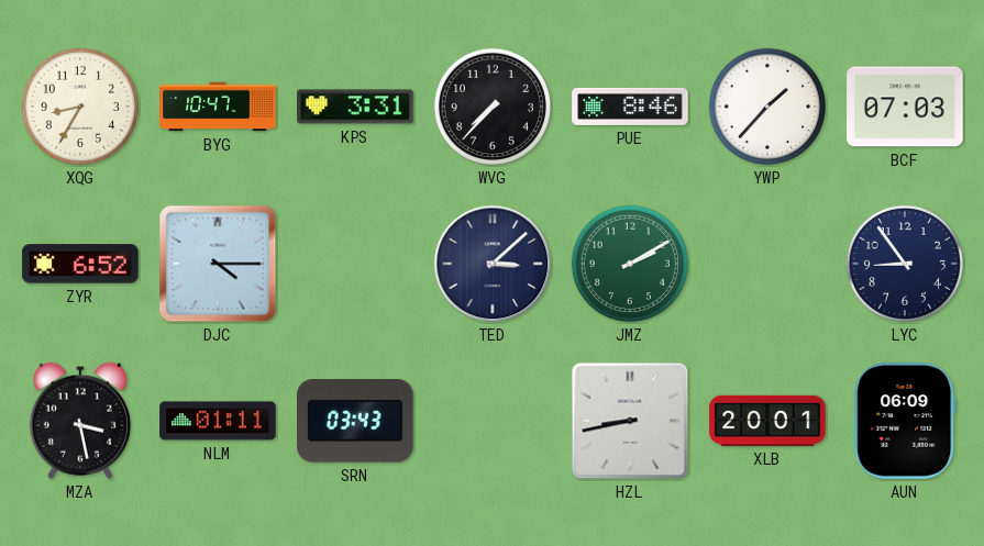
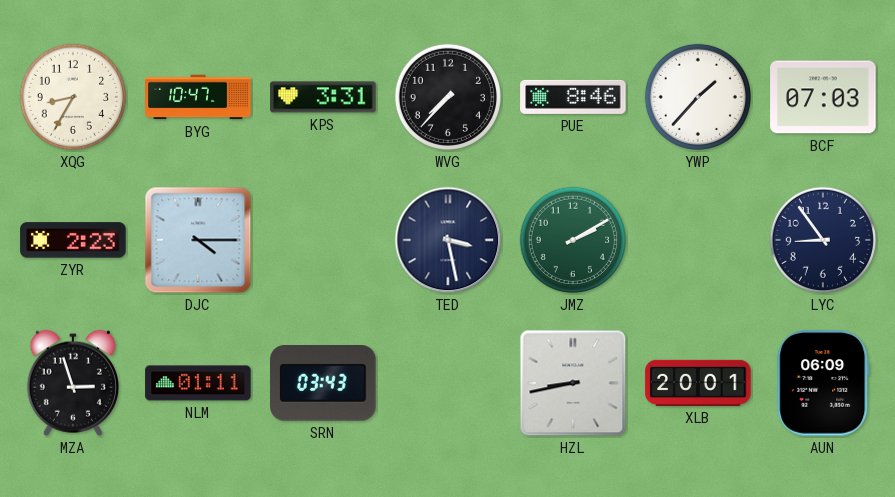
ZYR: 6:52 -> 2:23
TED: 3:08 -> 3:28
MZA: 3:28 -> 2:57
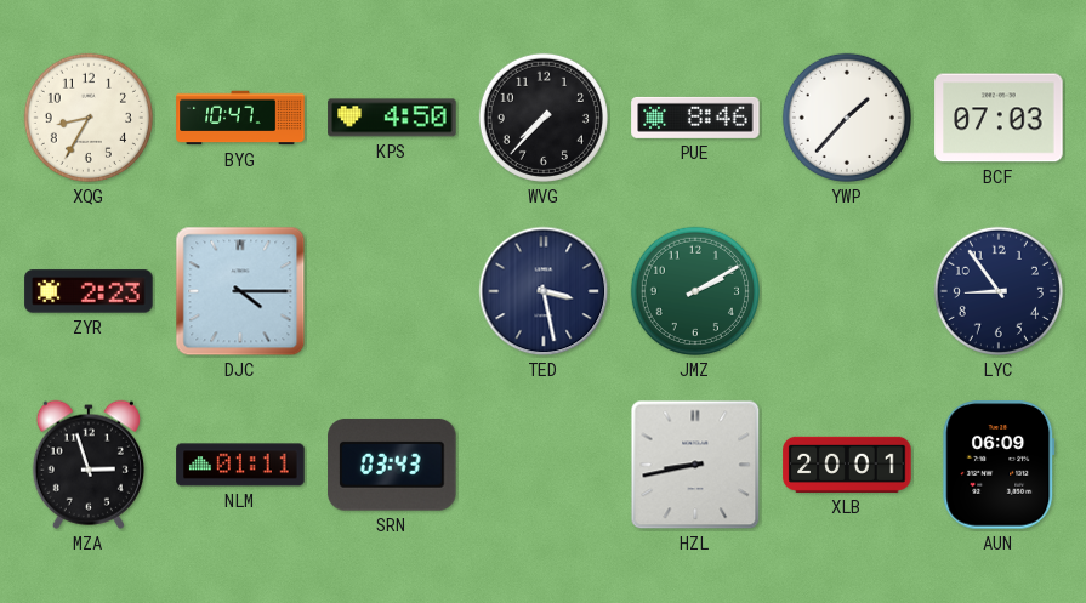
KPS: 3:31 -> 4:50
